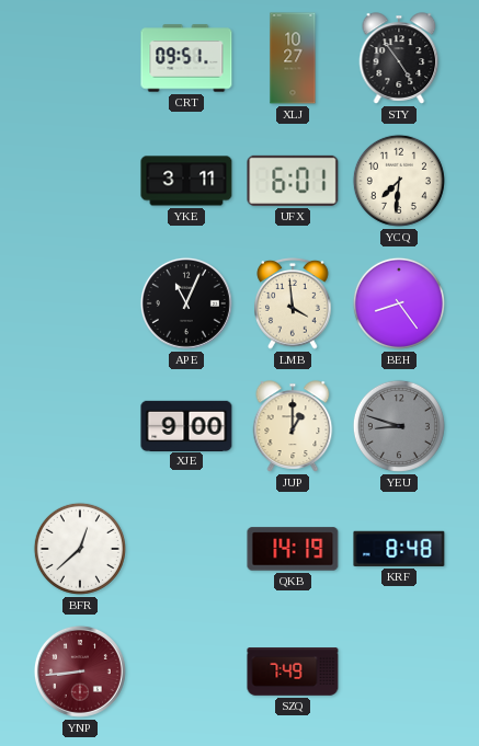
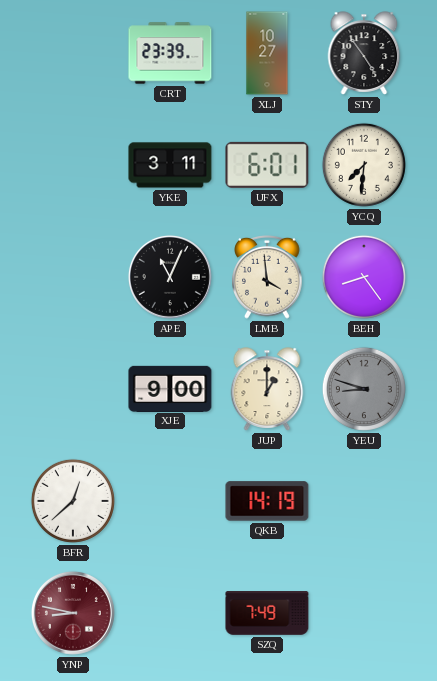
CRT: 09:51 -> 23:39
KRF: 8:48 -> none
YNP: 8:44 -> 8:47
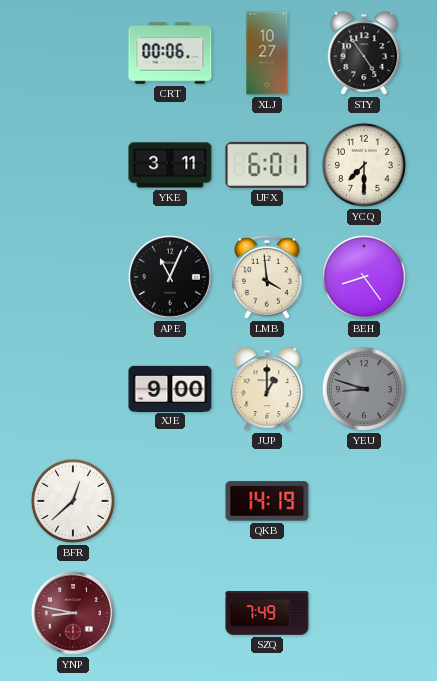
CRT: 23:39 -> 00:06
YCQ: 7:31 -> 7:30
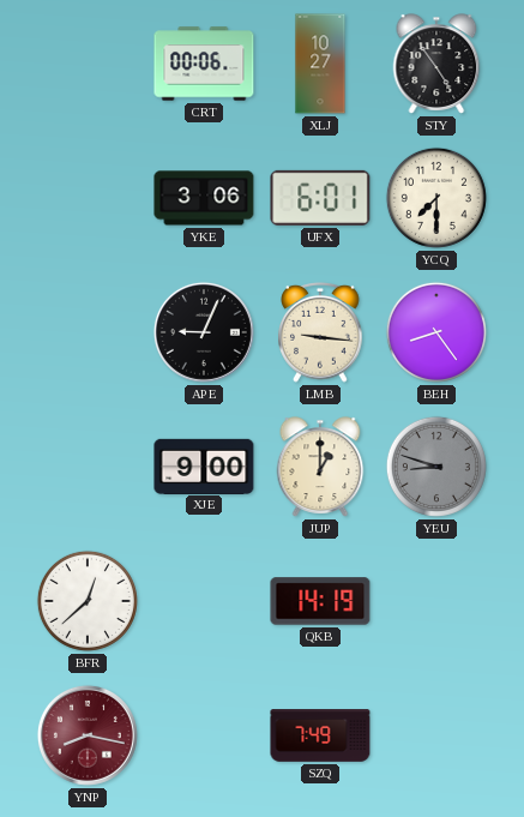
YKE: 3:11 -> 3:06
APE: 11:04 -> 9:04
LMB: 3:59 -> 9:16
YNP: 8:47 -> 8:17
